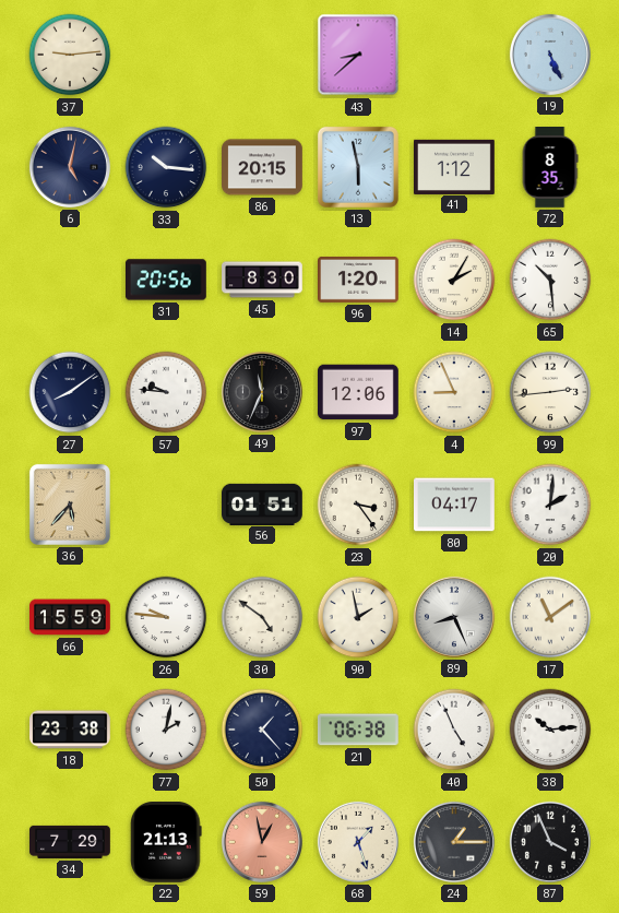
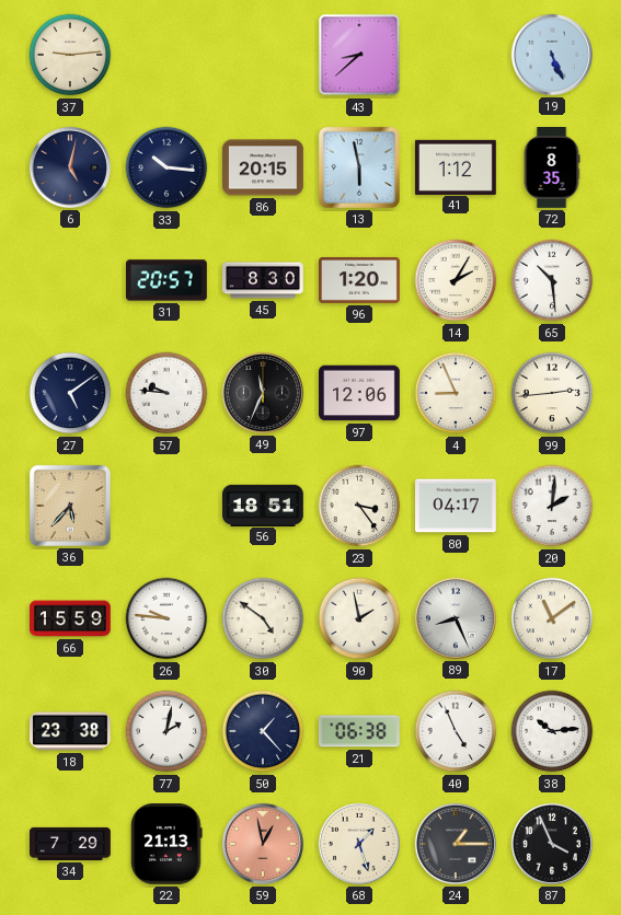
31: 20:56 -> 20:57
27: 8:09 -> 5:09
56: 01:51 -> 18:51
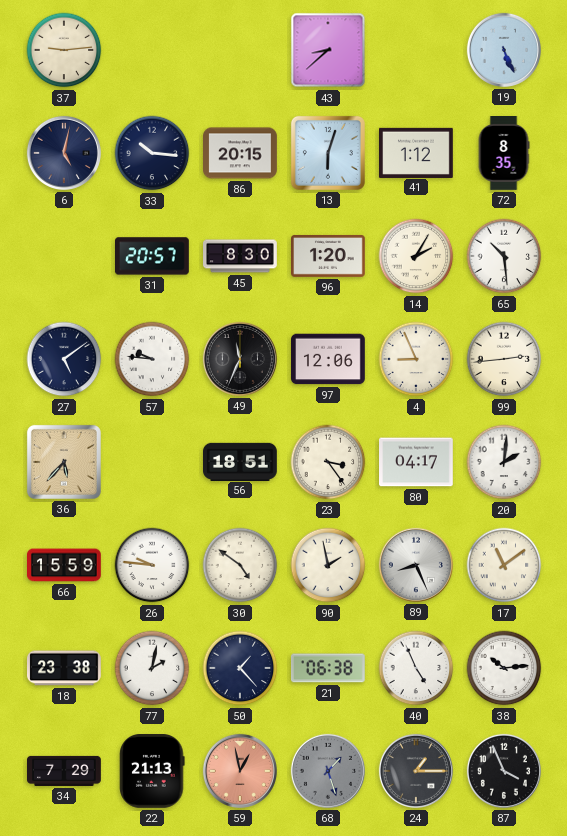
13: 5:58 -> 6:03
68 dial: cream -> grey
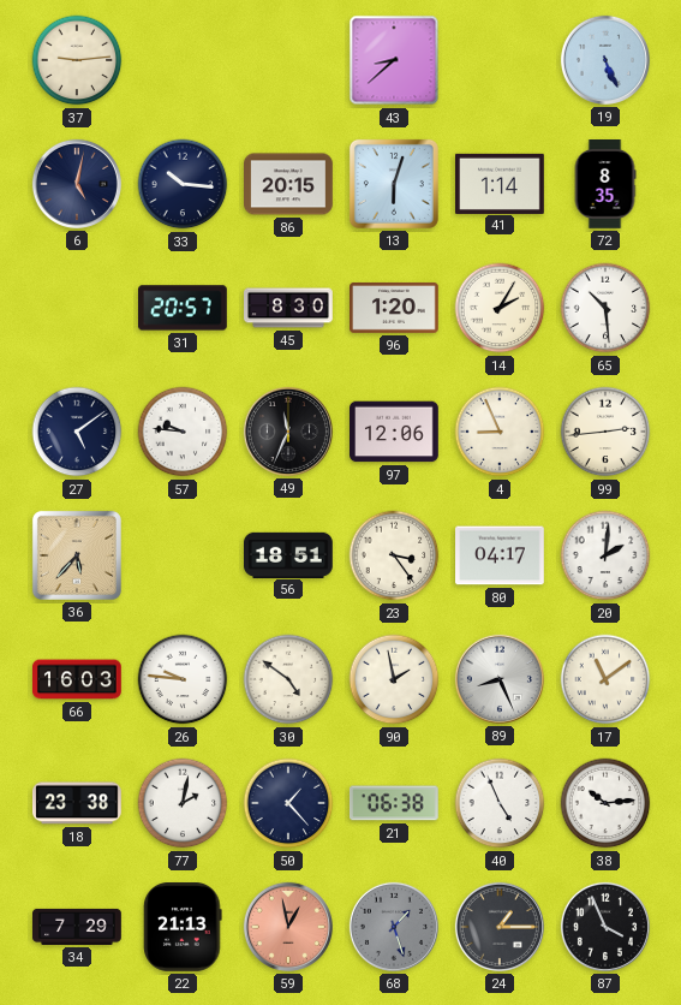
41: 1:12 -> 1:14
66: 15:59 -> 16:03
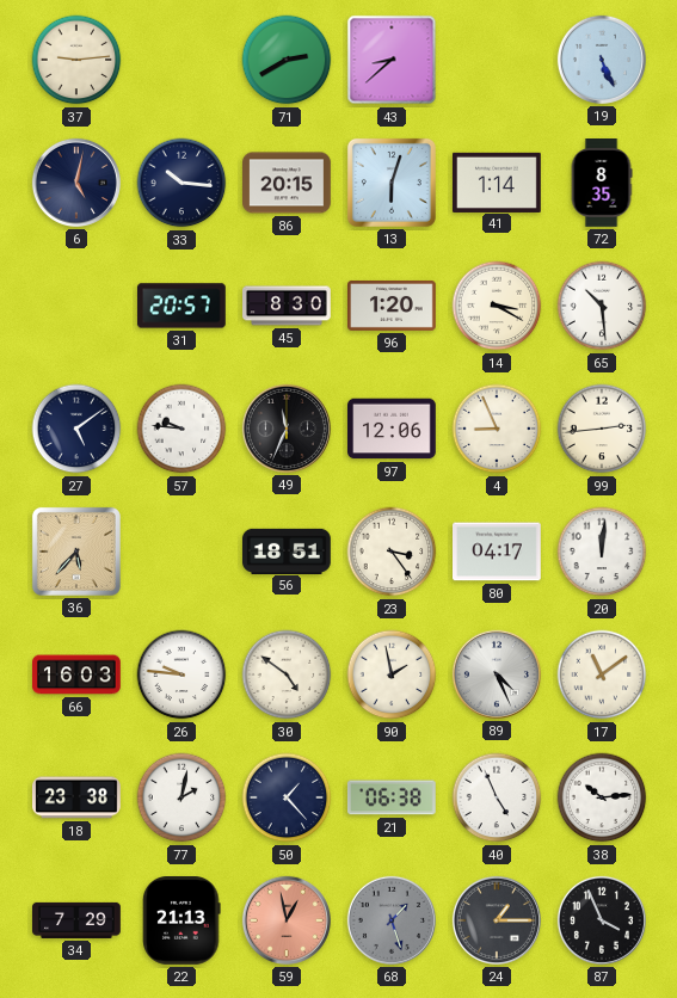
71: none -> 2:40
14: 2:05 -> 3:20
20: 2:01 -> 12:01
89: 8:26 -> 4:26
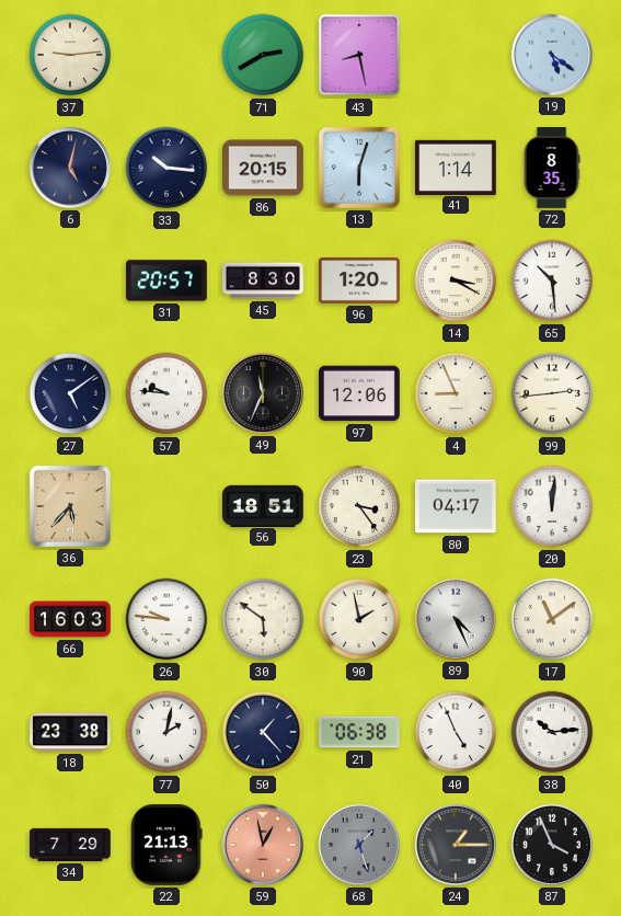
43: 8:38 -> 8:28
19: 5:26 -> 5:21
30: 4:51 -> 5:51
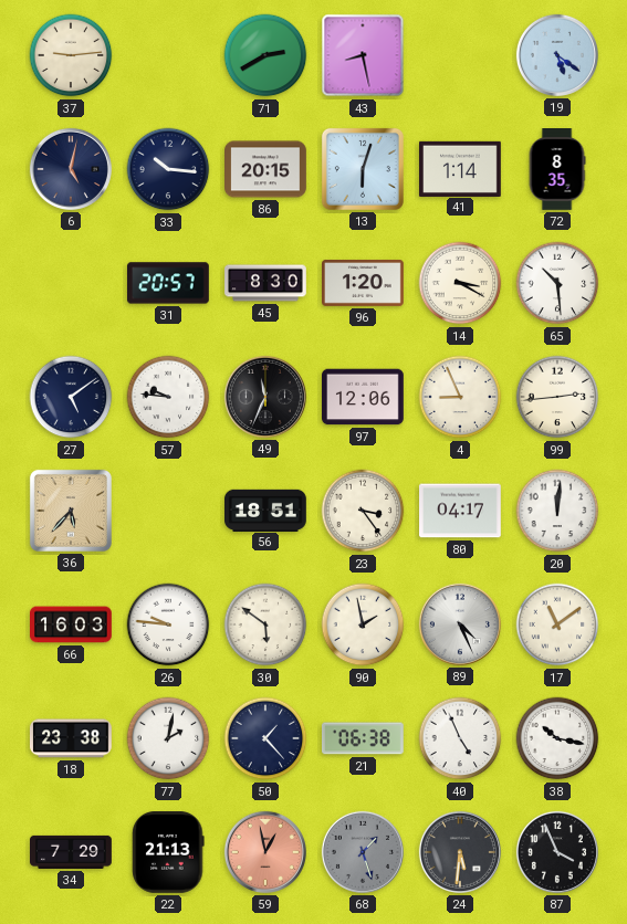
38: 10:14 -> 10:17
24: 1:15 -> 5:31
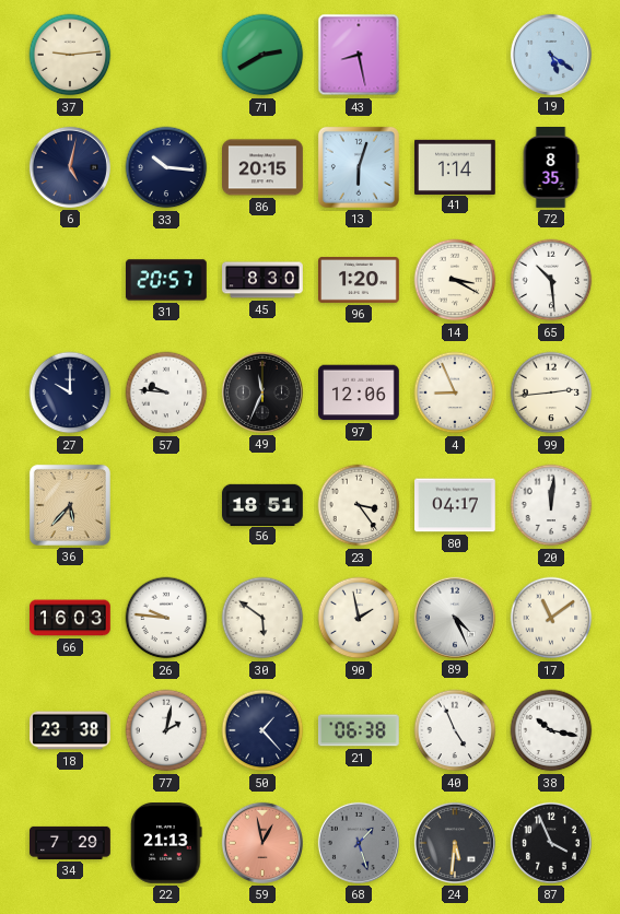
27: 5:09 -> 10:00
